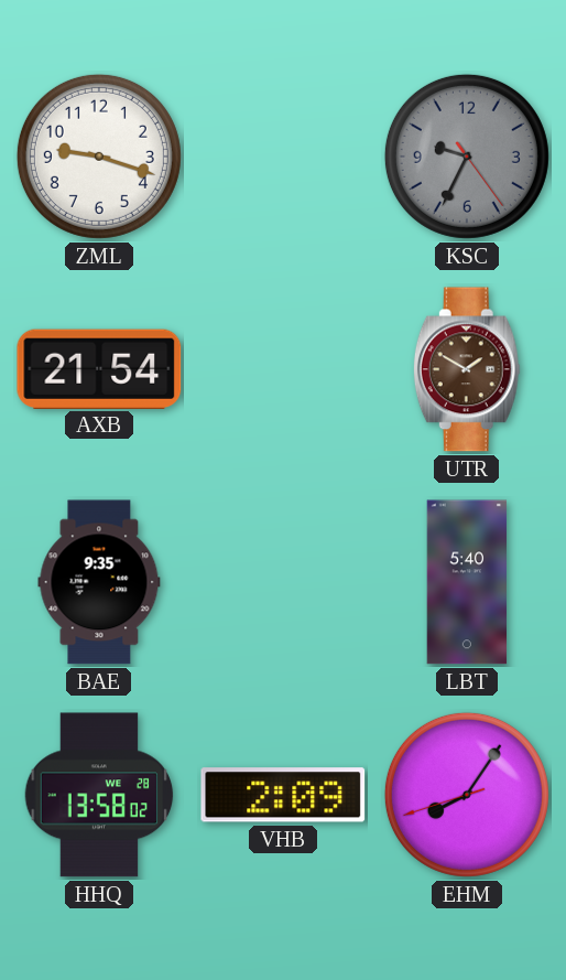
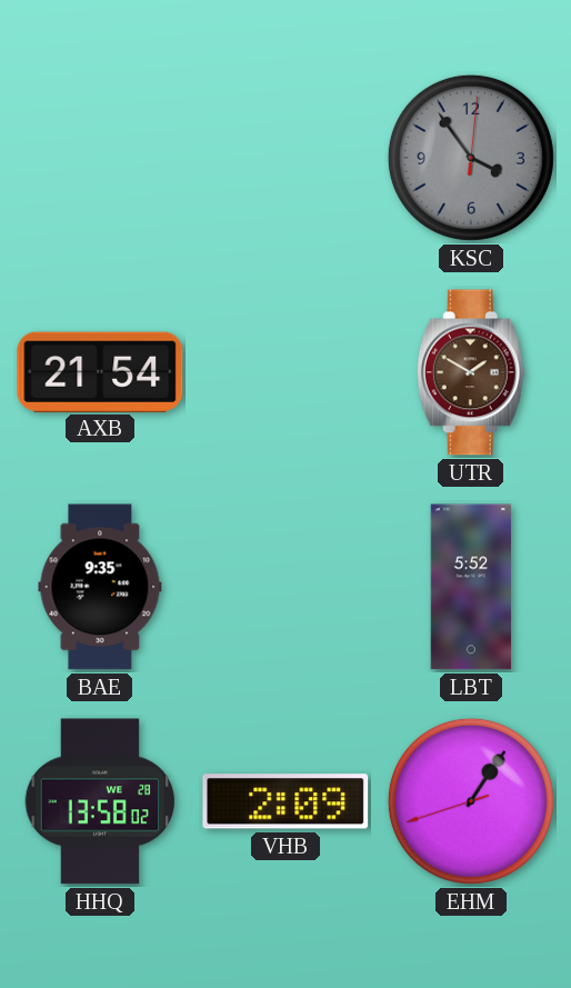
ZML: 9:18 -> none
KSC: 9:34 -> 3:54
LBT: 5:40 -> 5:52
EHM: 8:05 -> 1:05
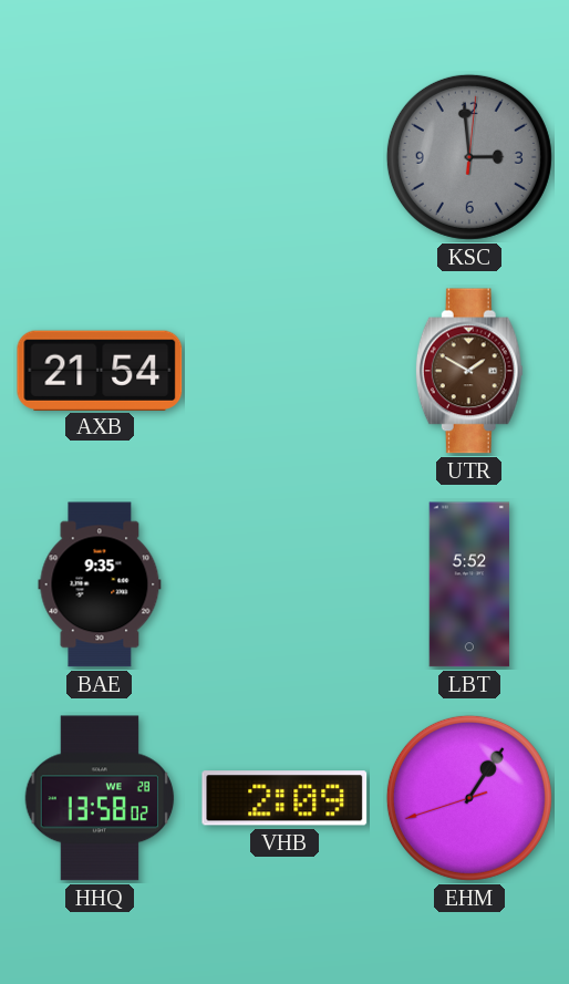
KSC: 3:54 -> 2:59
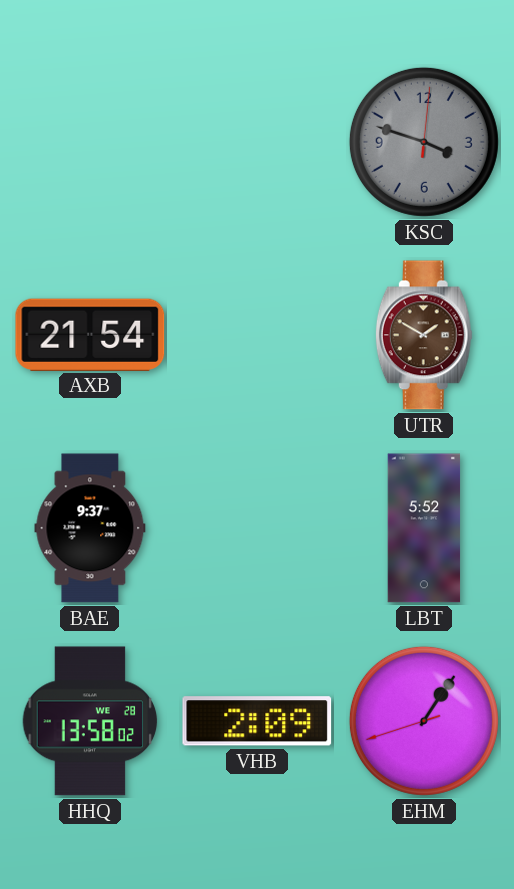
KSC: 2:59 -> 3:48
BAE: 9:35 -> 9:37
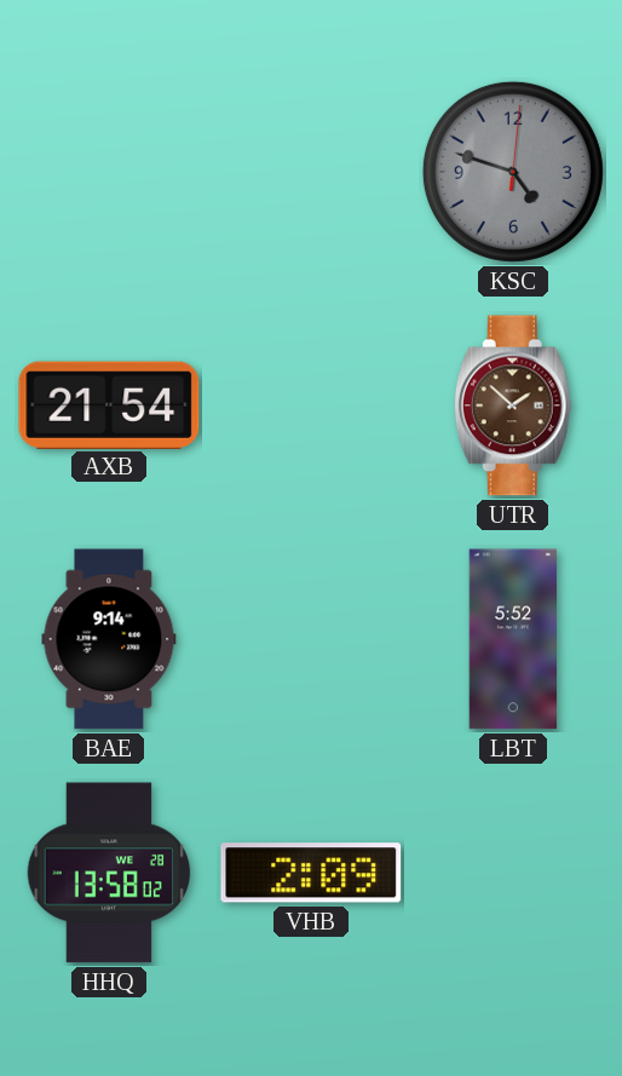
KSC: 3:48 -> 4:48
UTR: 1:50 -> 1:52
BAE: 9:37 -> 9:14
EHM: 1:05 -> none
